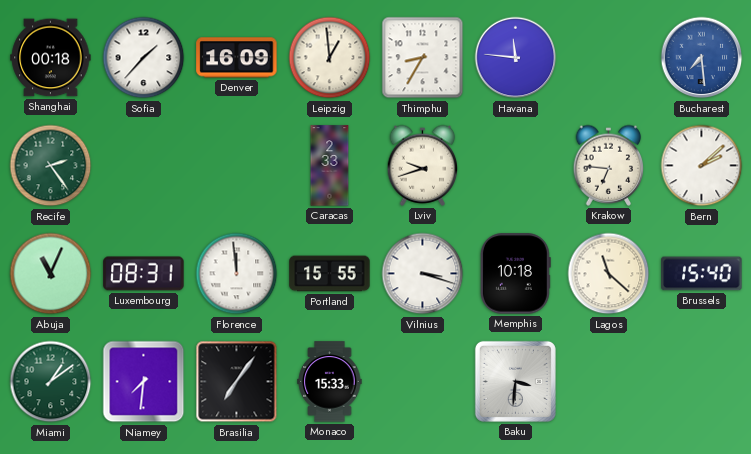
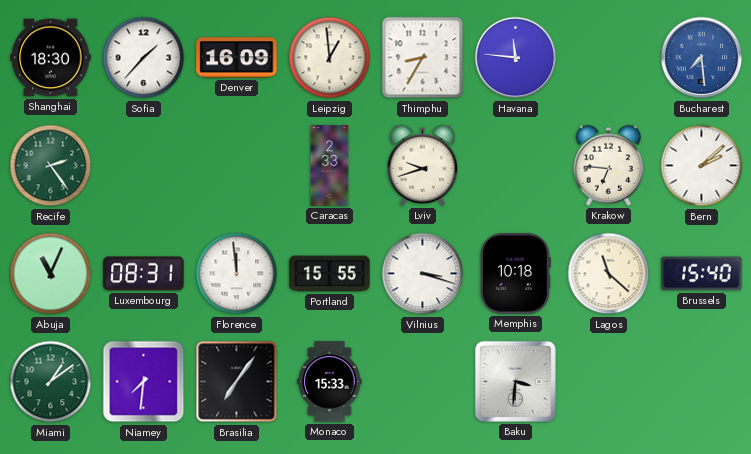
Shanghai: 00:18 -> 18:30
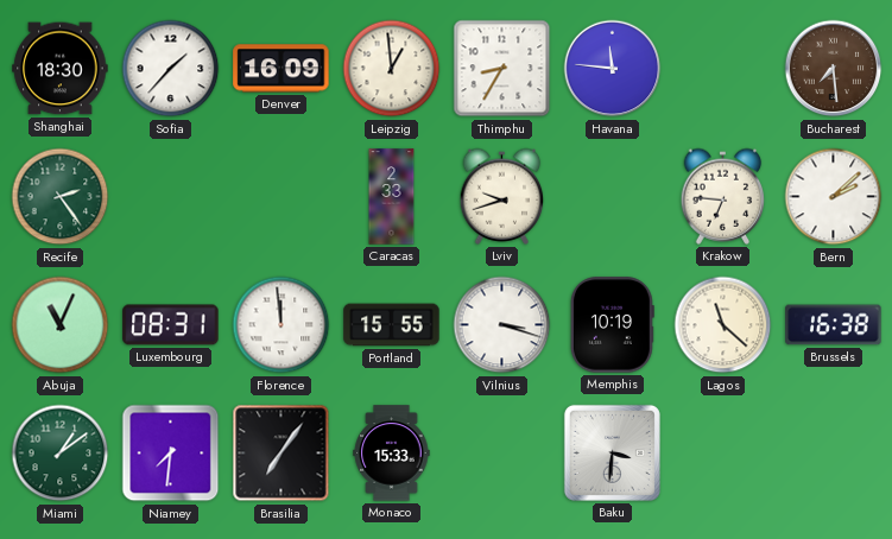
Bucharest dial: blue -> brown
Memphis: 10:18 -> 10:19
Brussels: 15:40 -> 16:38
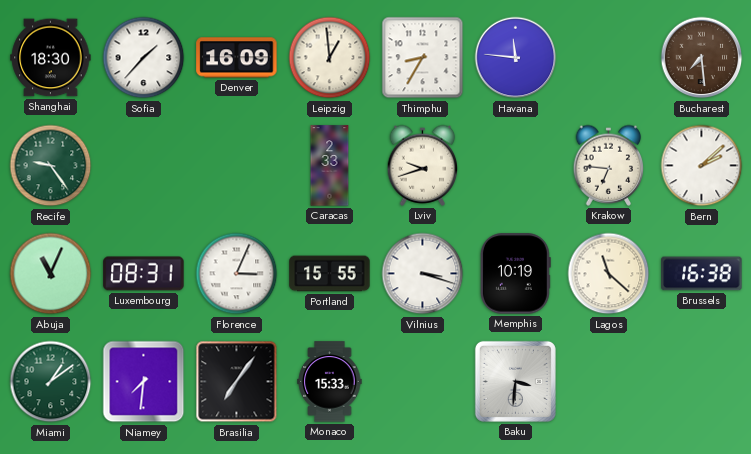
Recife: 2:24 -> 9:24
Florence: 11:59 -> 3:04
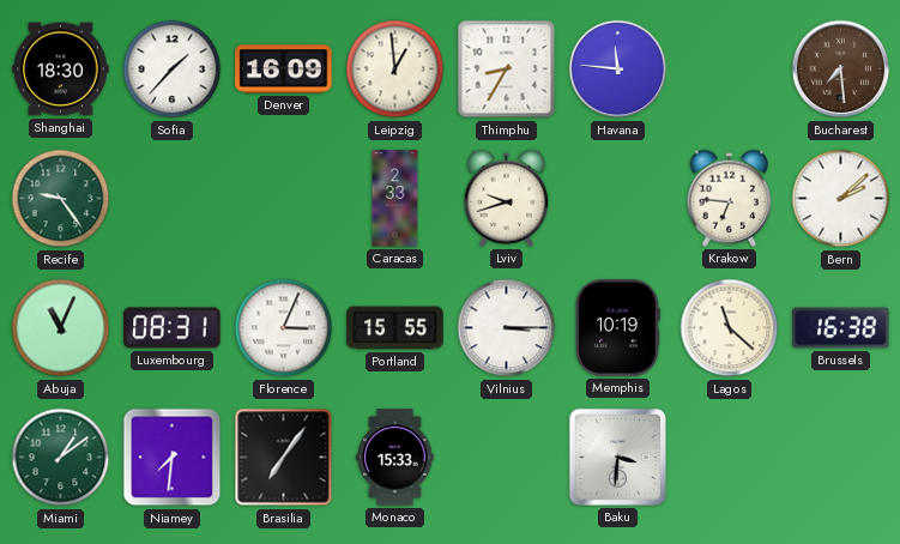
Vilnius: 3:18 -> 3:15
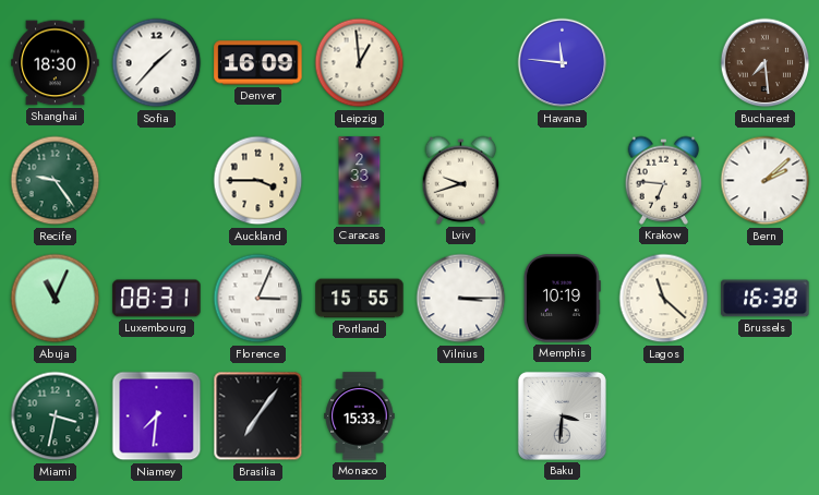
Thimphu: 8:35 -> none
Auckland: none -> 3:45
Miami: 1:09 -> 3:32
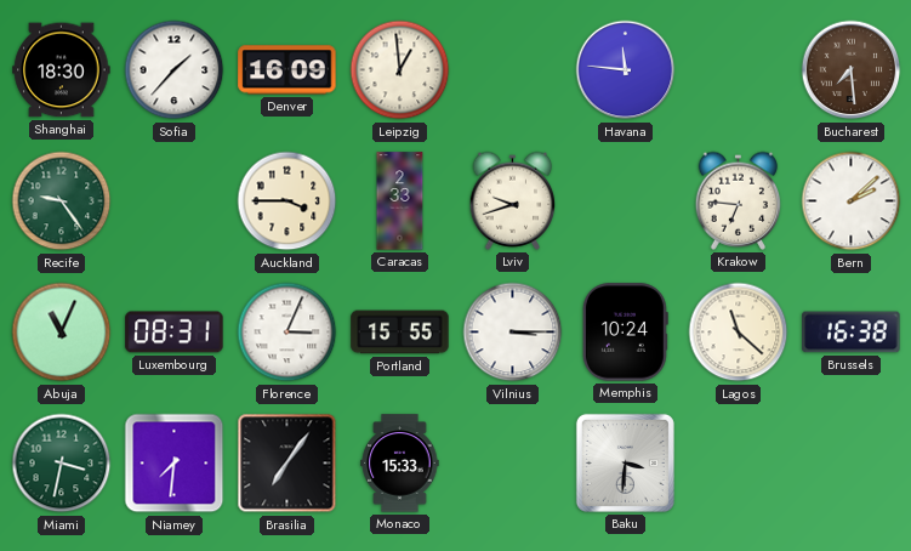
Memphis: 10:19 -> 10:24
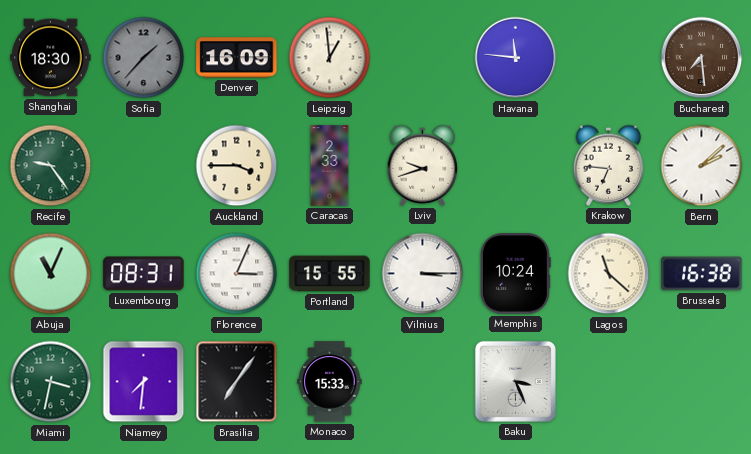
Sofia dial: white -> grey
Baku: 3:31 -> 3:26
